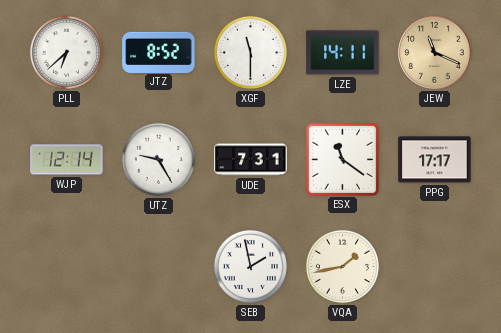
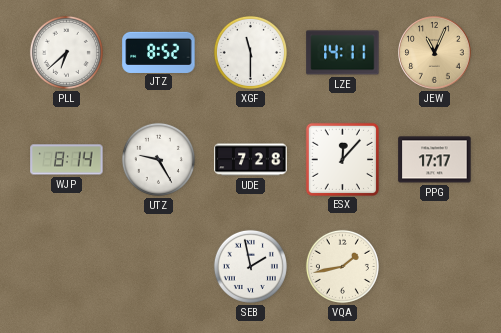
JEW: 11:19 -> 11:04
WJP: 12:14 -> 8:14
UDE: 7:31 -> 7:28
ESX: 11:21 -> 12:07
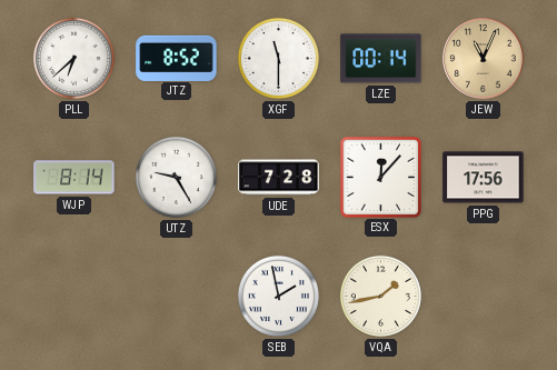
LZE: 14:11 -> 00:14
PPG: 17:17 -> 17:56
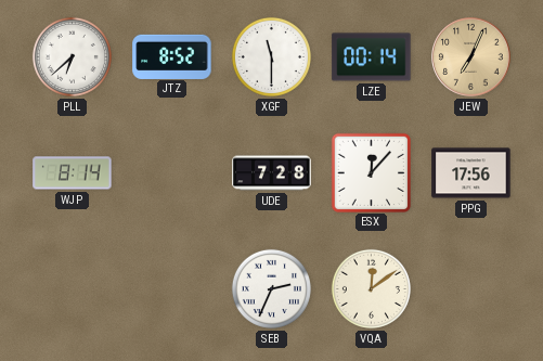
JEW: 11:04 -> 7:04
UTZ: 9:25 -> none
SEB: 1:58 -> 2:34
VQA: 1:43 -> 12:09
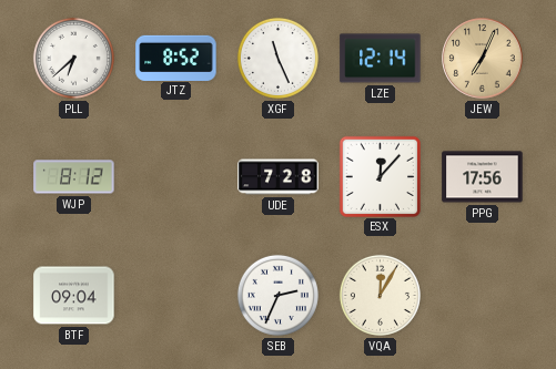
XGF: 11:30 -> 11:26
LZE: 00:14 -> 12:14
WJP: 8:14 -> 8:12
BTF: none -> 09:04
VQA: 12:09 -> 12:05
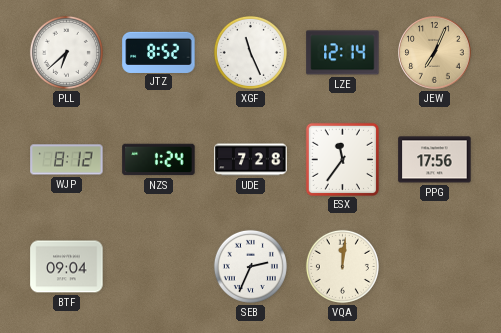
NZS: none -> 1:24
ESX: 12:07 -> 11:36
VQA: 12:05 -> 12:01
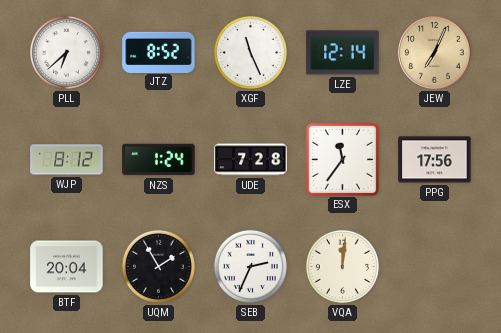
BTF: 09:04 -> 20:04
UQM: none -> 1:55
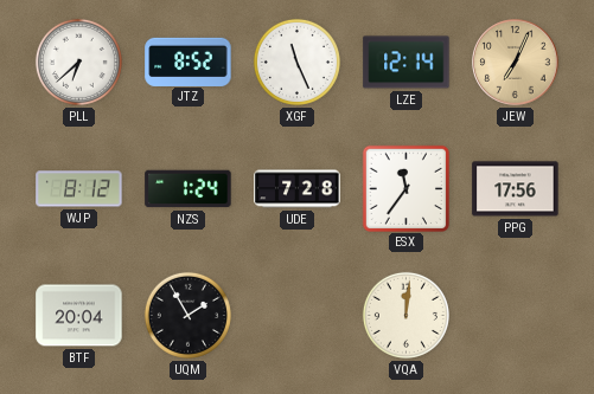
SEB: 2:34 -> none
